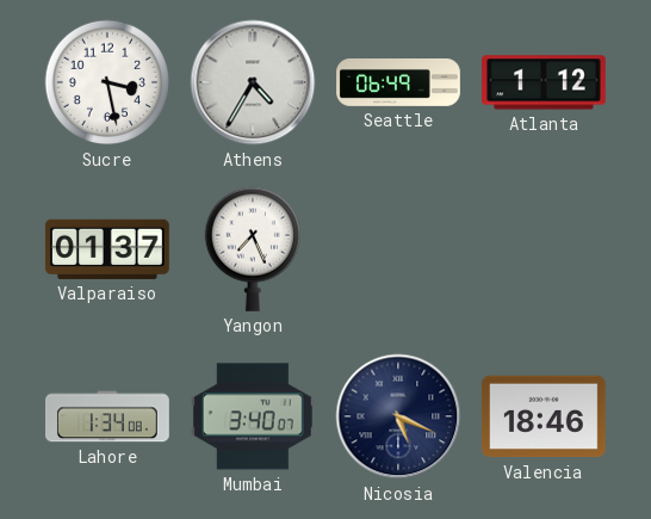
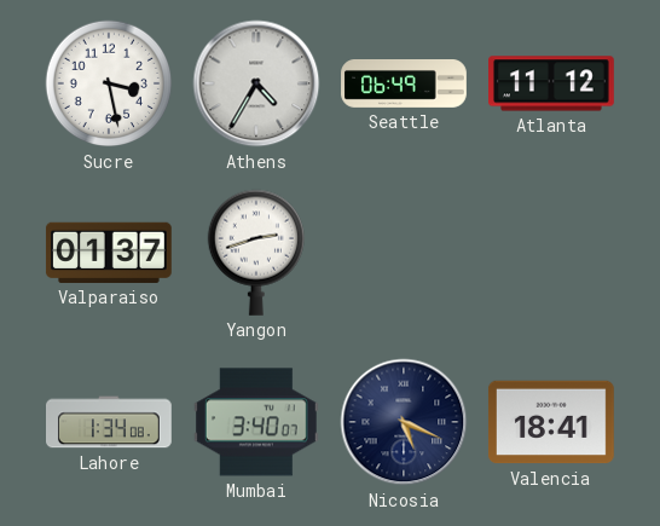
Atlanta: 1:12 -> 11:12
Yangon: 7:26 -> 2:42
Valencia: 18:46 -> 18:41
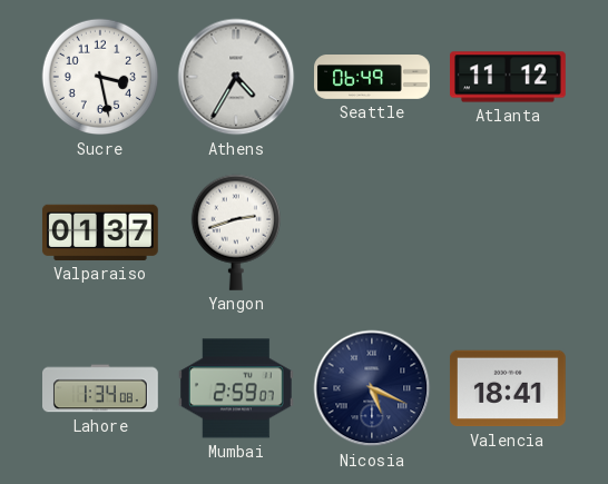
Mumbai: 3:40 -> 2:59
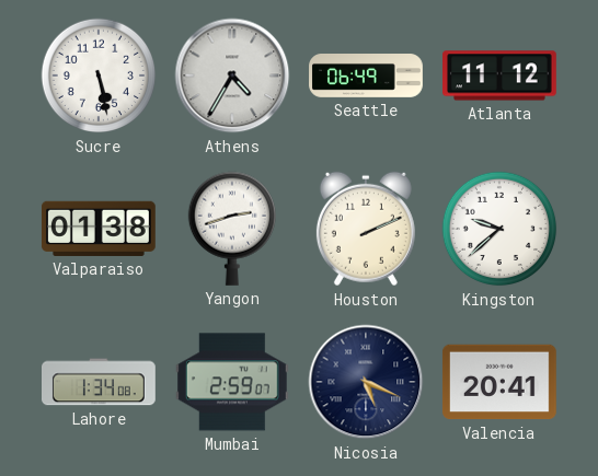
Sucre: 3:28 -> 5:28
Valparaiso: 01:37 -> 01:38
Houston: none -> 2:11
Kingston: none -> 9:38
Valencia: 18:41 -> 20:41
